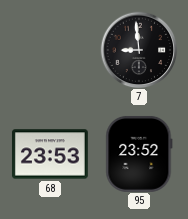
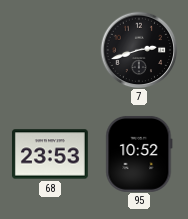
7: 8:59 -> 2:42
95: 23:52 -> 10:52
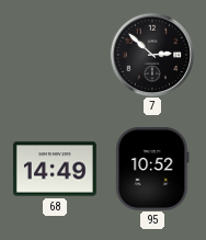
7: 2:42 -> 2:52
68: 23:53 -> 14:49
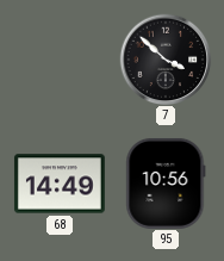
7: 2:52 -> 3:52
95: 10:52 -> 10:56
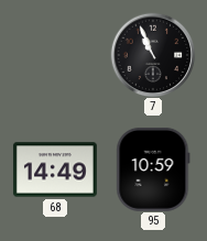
7: 3:52 -> 10:56
95: 10:56 -> 10:59
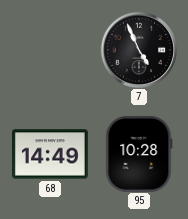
7: 10:56 -> 4:56
95: 10:59 -> 10:28
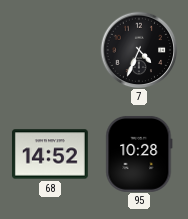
7: 4:56 -> 4:34
68: 14:49 -> 14:52
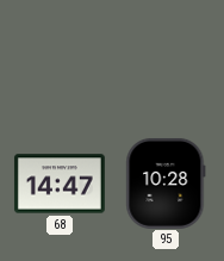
7: 4:34 -> none
68: 14:52 -> 14:47
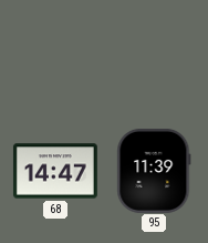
95: 10:28 -> 11:39
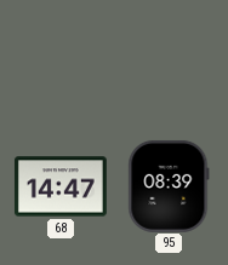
95: 11:39 -> 08:39
